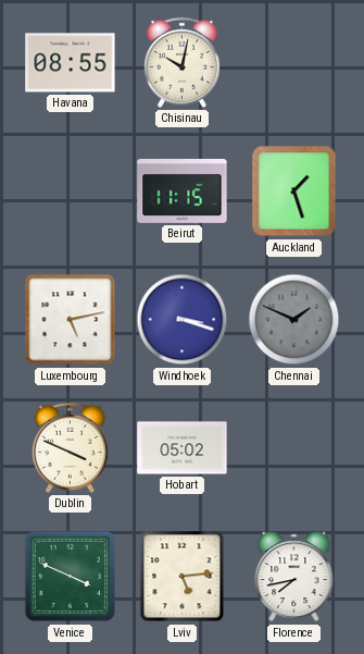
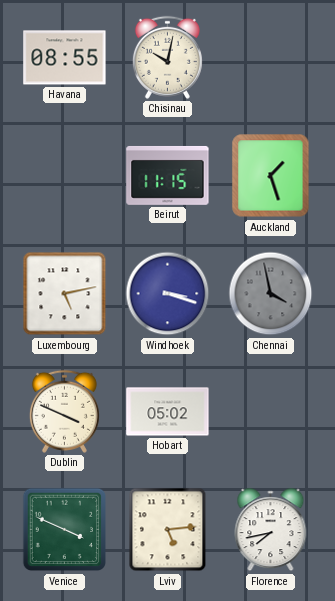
Chennai: 1:49 -> 3:58
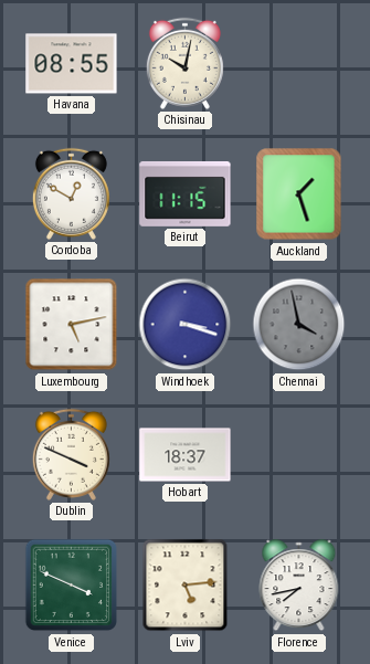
Cordoba: none -> 12:50
Hobart: 05:02 -> 18:37
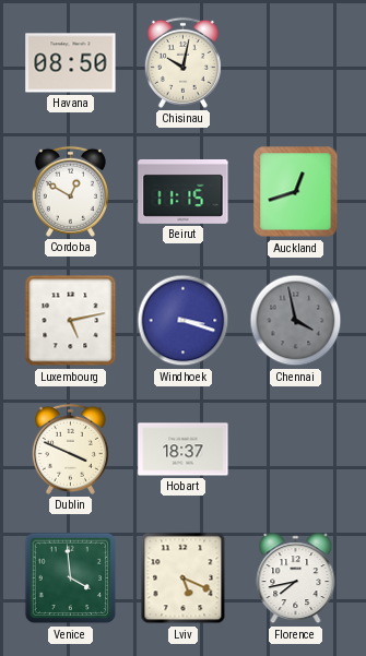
Havana: 08:55 -> 08:50
Auckland: 1:27 -> 12:42
Venice: 3:49 -> 3:59
Lviv: 5:14 -> 5:19
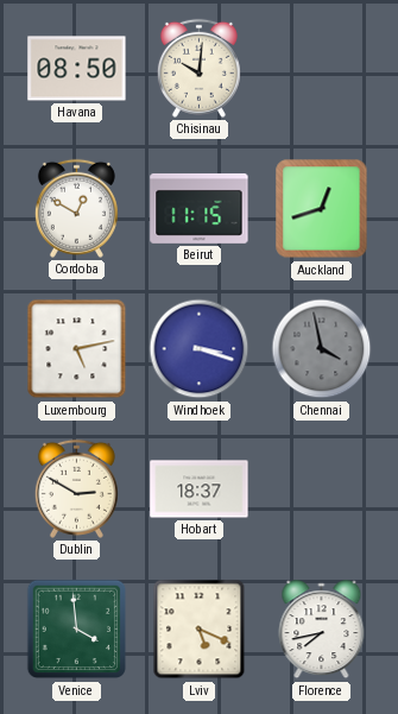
Chisinau: 10:02 -> 10:01
Dublin: 3:49 -> 2:50
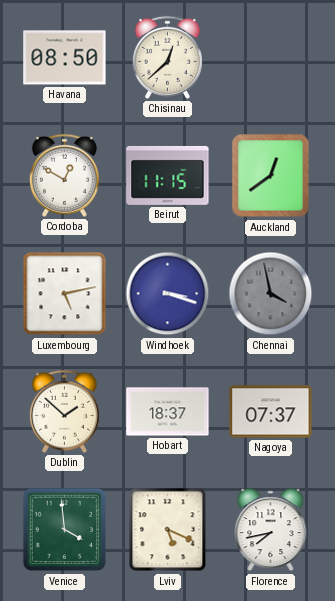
Chisinau: 10:01 -> 12:38
Auckland: 12:42 -> 12:39
Dublin: 2:50 -> 1:52
Nagoya: none -> 07:37
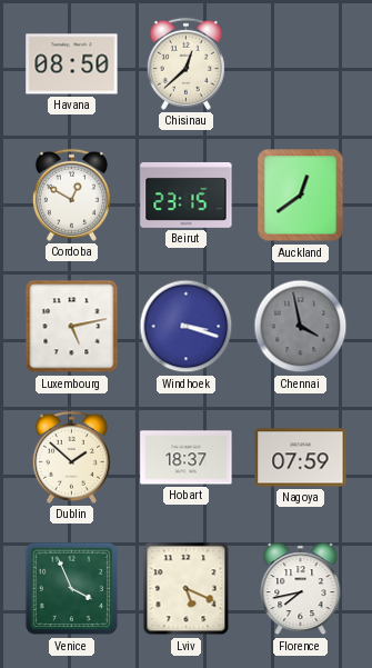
Beirut: 11:15 -> 23:15
Nagoya: 07:37 -> 07:59
Venice: 3:59 -> 3:56
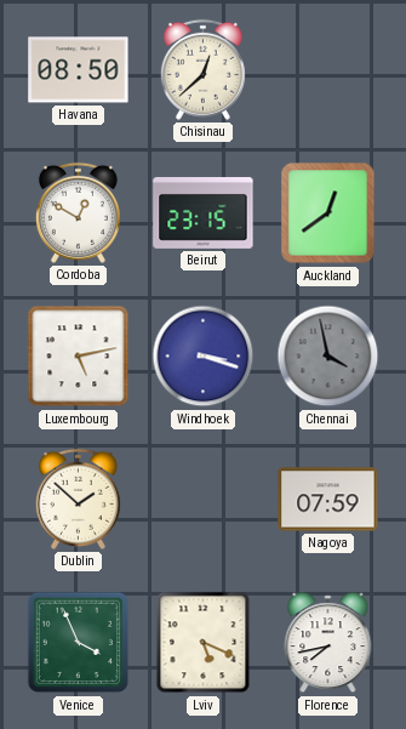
Hobart: 18:37 -> none
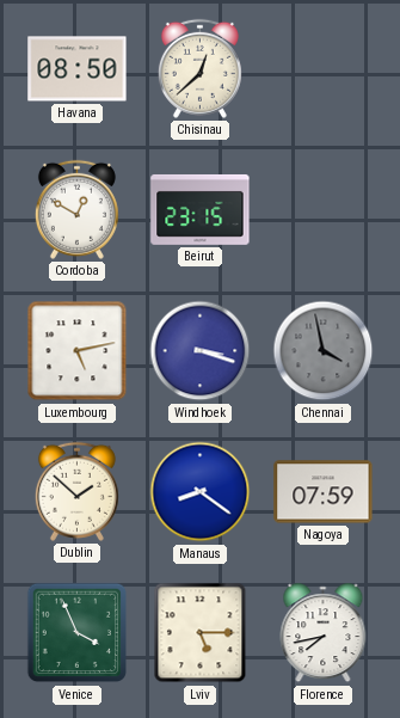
Auckland: 12:39 -> none
Manaus: none -> 8:21
Lviv: 5:19 -> 5:15
